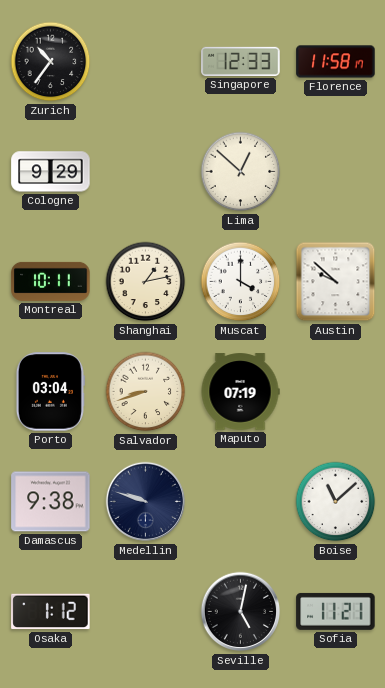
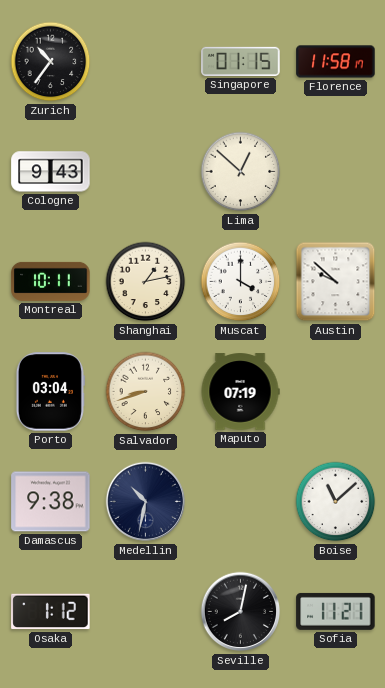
Singapore: 12:33 -> 01:15
Cologne: 9:29 -> 9:43
Medellin: 9:48 -> 10:32
Seville: 5:02 -> 8:02
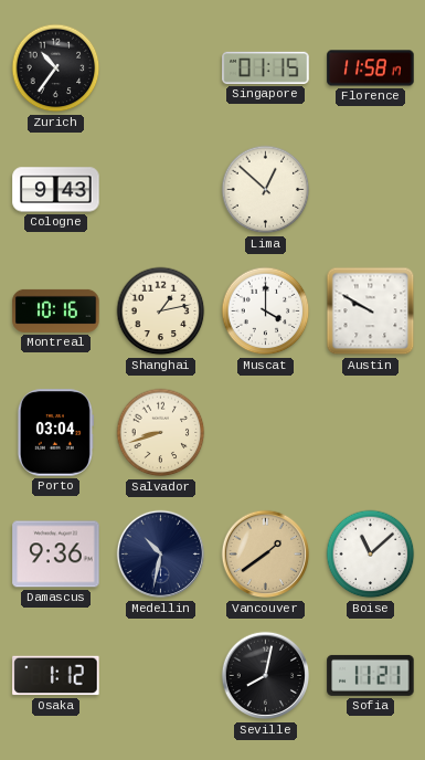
Montreal: 10:11 -> 10:16
Austin: 9:52 -> 9:50
Maputo: 07:19 -> none
Damascus: 9:38 -> 9:36
Vancouver: none -> 1:39
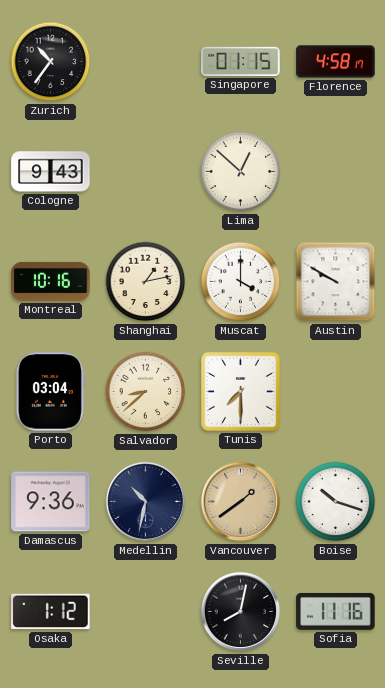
Florence: 11:58 -> 4:58
Salvador: 8:42 -> 8:38
Tunis: none -> 7:30
Boise: 11:08 -> 10:18
Sofia: 11:21 -> 11:16
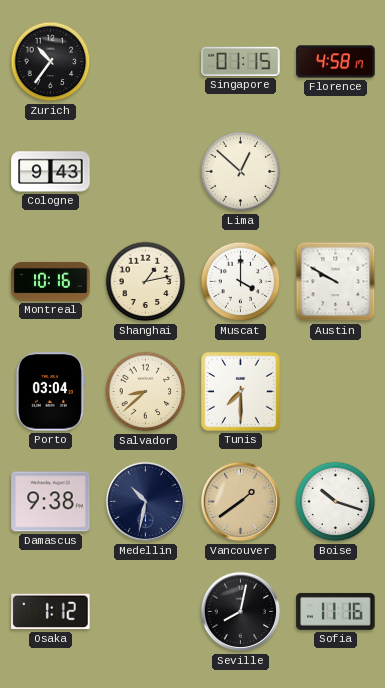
Damascus: 9:36 -> 9:38
